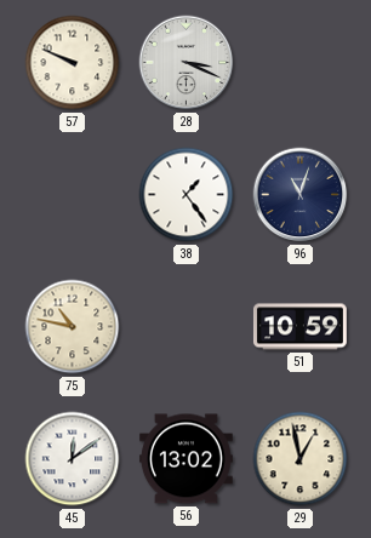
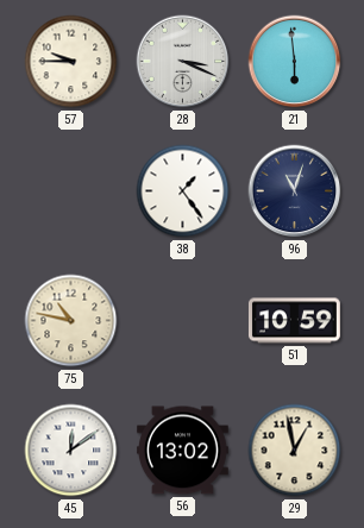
57: 9:49 -> 9:45
21: none -> 5:59
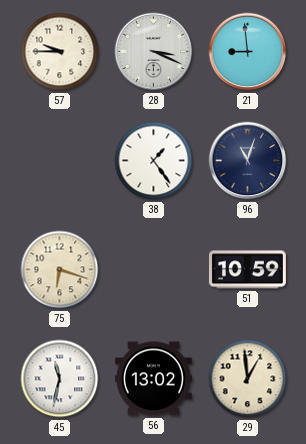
21: 5:59 -> 8:59
75: 10:47 -> 6:18
45: 12:09 -> 11:32
29: 12:58 -> 12:59
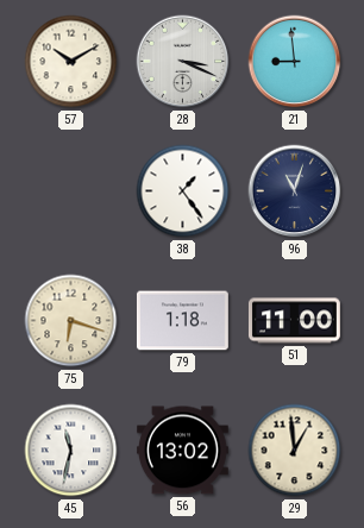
57: 9:45 -> 10:10
79: none -> 1:18
51: 10:59 -> 11:00
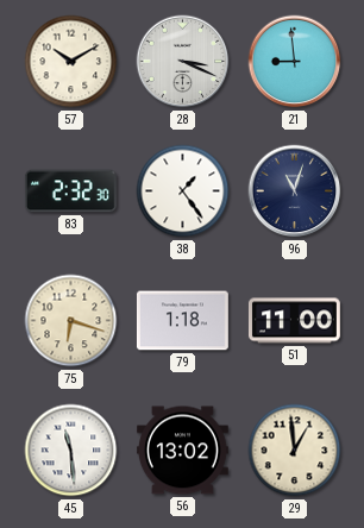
83: none -> 2:32
45: 11:32 -> 11:29
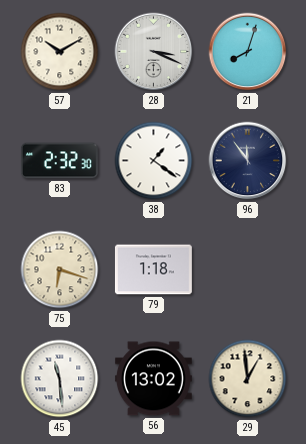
21: 8:59 -> 8:03
38: 1:24 -> 1:21
96: 11:03 -> 11:54
51: 11:00 -> none
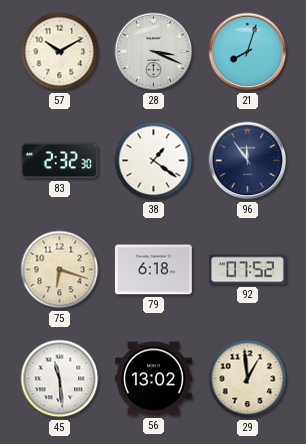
79: 1:18 -> 6:18
92: none -> 07:52
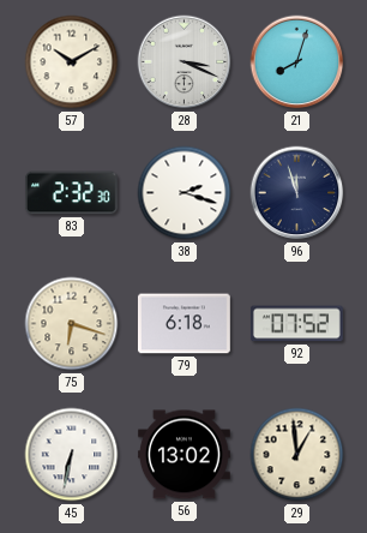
38: 1:21 -> 2:18
96: 11:54 -> 11:57
45: 11:29 -> 6:32
